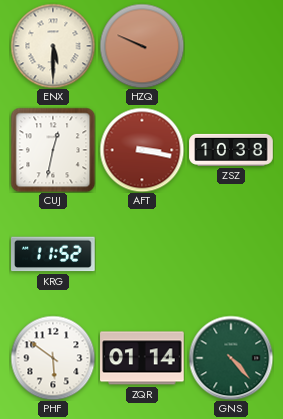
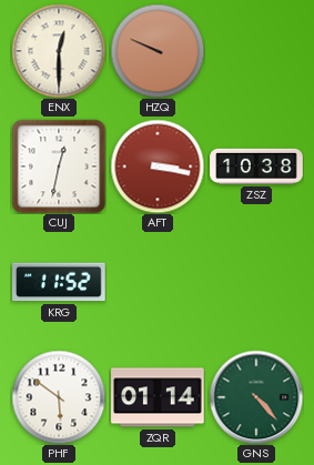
ENX: 5:30 -> 12:30
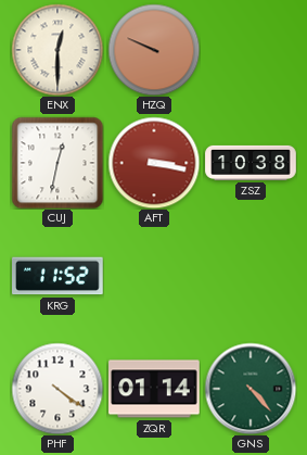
PHF: 5:51 -> 4:21
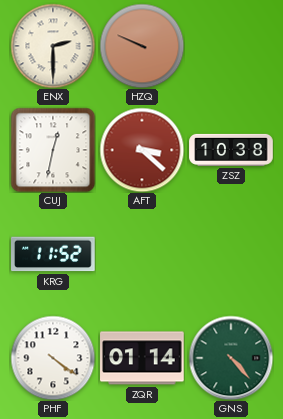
ENX: 12:30 -> 2:30
AFT: 3:17 -> 3:22
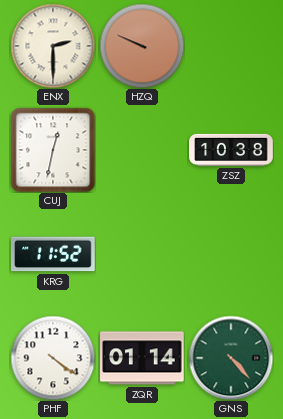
AFT: 3:22 -> none
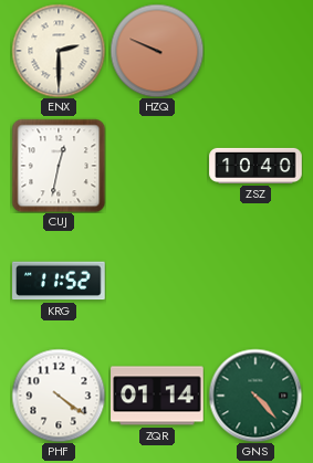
ZSZ: 10:38 -> 10:40
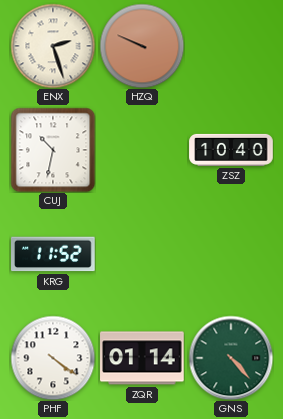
ENX: 2:30 -> 2:27
CUJ: 12:32 -> 10:32
